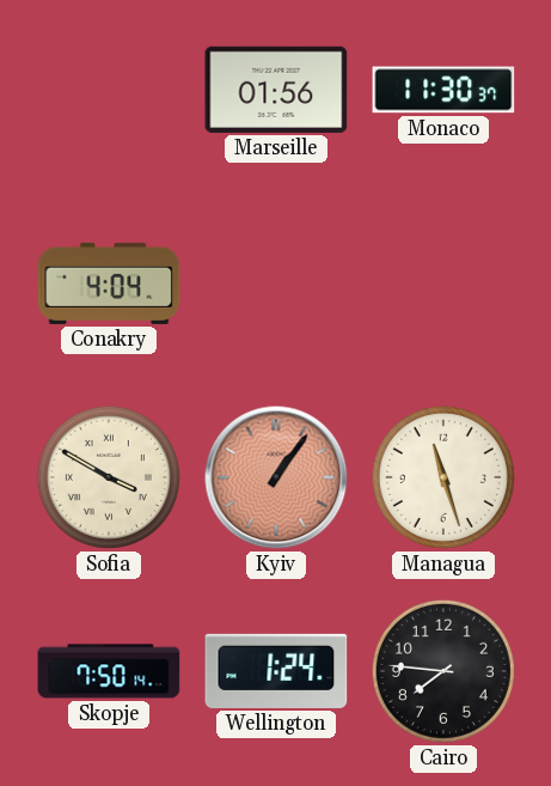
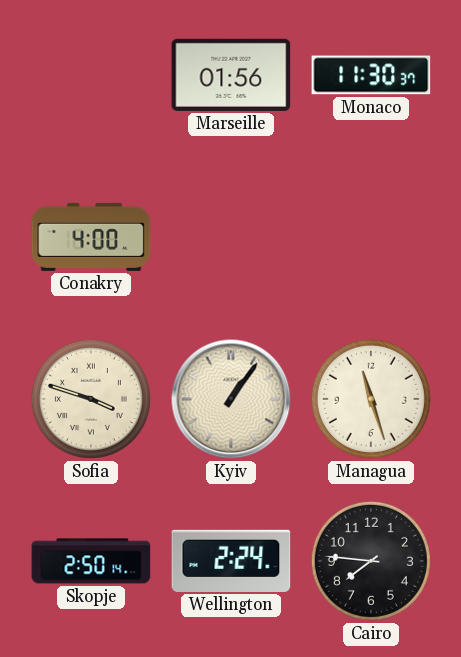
Conakry: 4:04 -> 4:00
Sofia: 3:50 -> 3:48
Kyiv dial: salmon -> cream
Skopje: 7:50 -> 2:50
Wellington: 1:24 -> 2:24
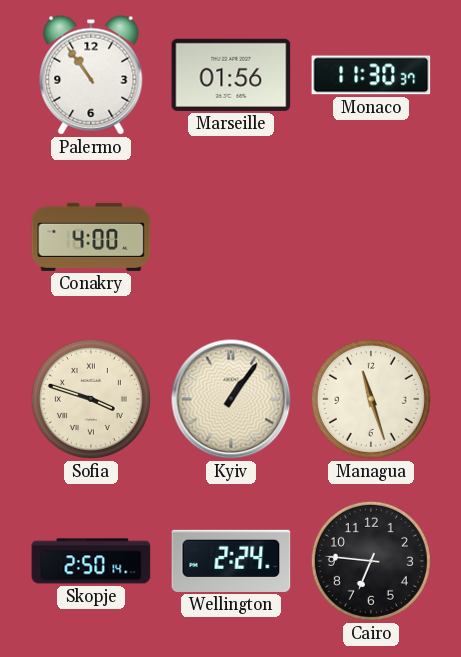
Palermo: none -> 10:54
Cairo: 7:46 -> 6:46
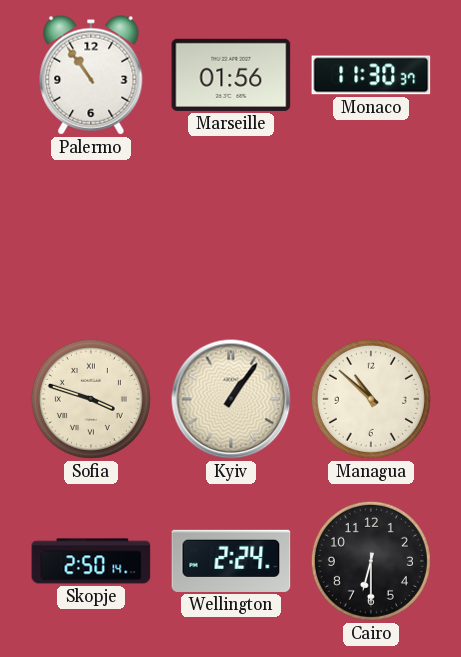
Conakry: 4:00 -> none
Managua: 11:27 -> 10:52
Cairo: 6:46 -> 6:30
